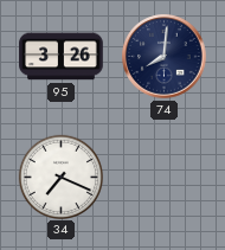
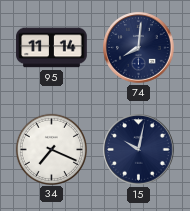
95: 3:26 -> 11:14
15: none -> 10:02
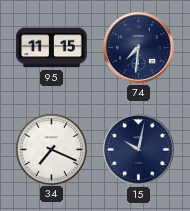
95: 11:14 -> 11:15
74: 8:01 -> 7:31
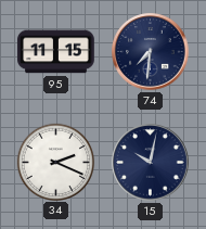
34: 7:19 -> 2:19
